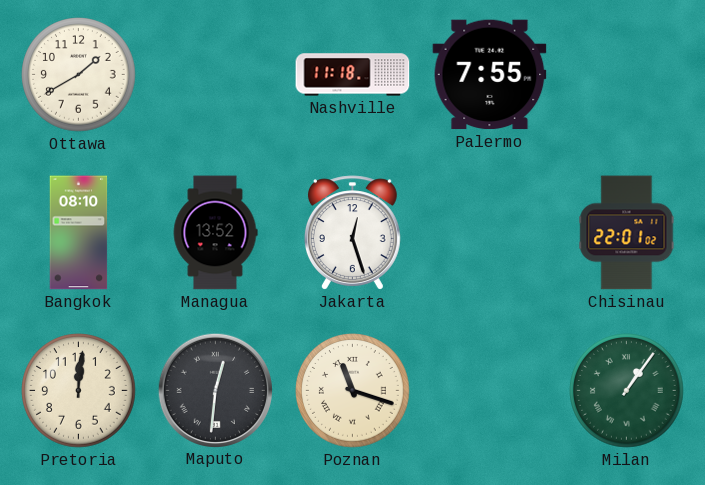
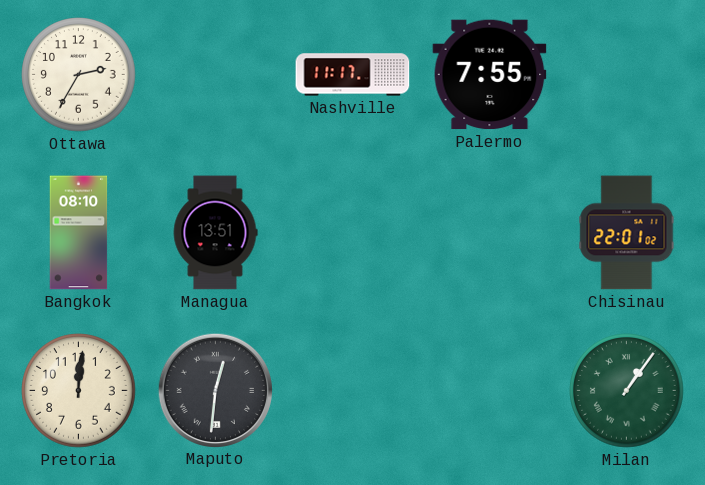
Ottawa: 1:40 -> 2:35
Nashville: 11:18 -> 11:17
Managua: 13:52 -> 13:51
Jakarta: 12:27 -> none
Poznan: 11:18 -> none
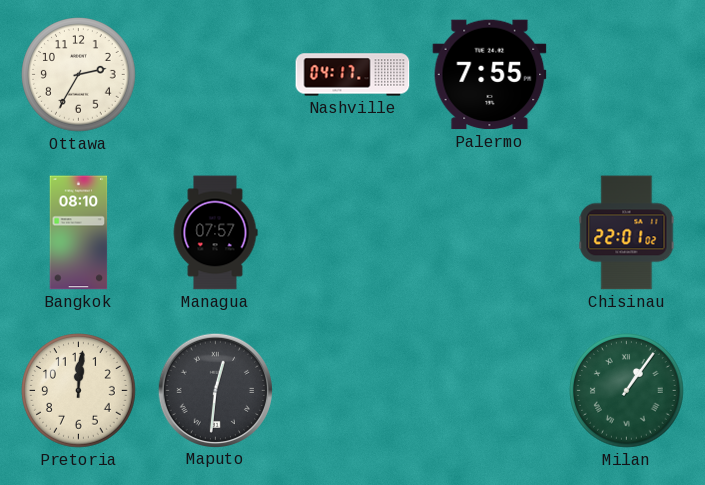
Nashville: 11:17 -> 04:17
Managua: 13:51 -> 07:57
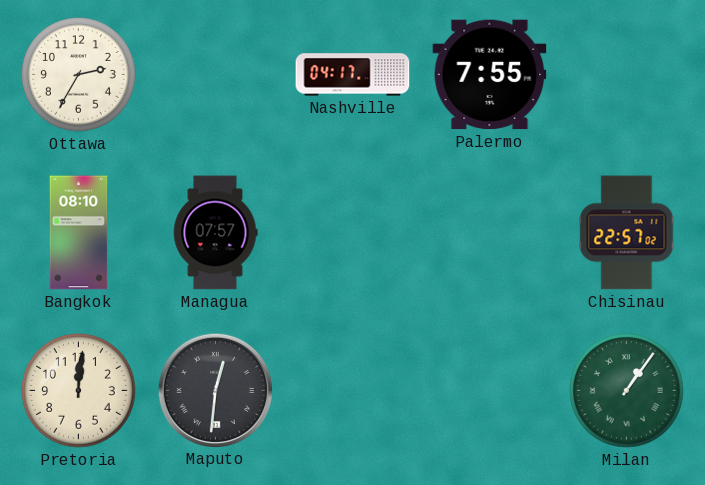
Chisinau: 22:01 -> 22:57
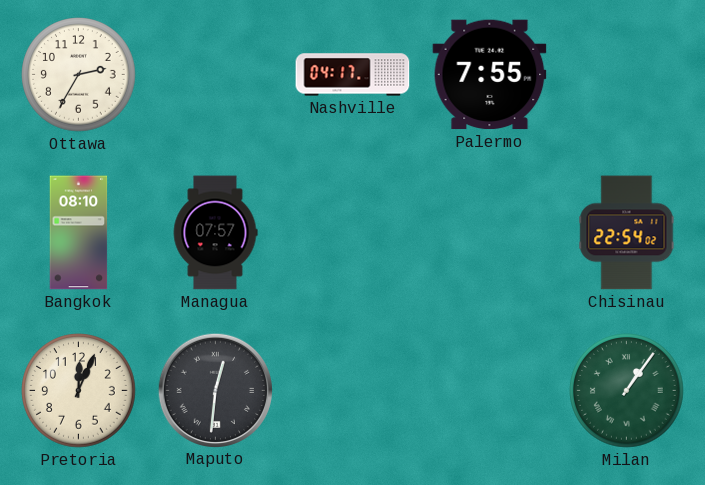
Chisinau: 22:57 -> 22:54
Pretoria: 12:01 -> 12:04
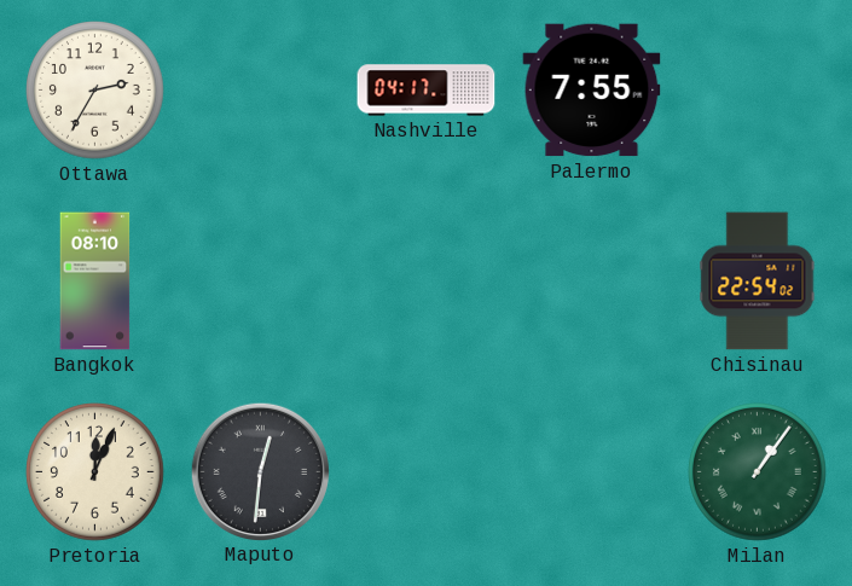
Managua: 07:57 -> none
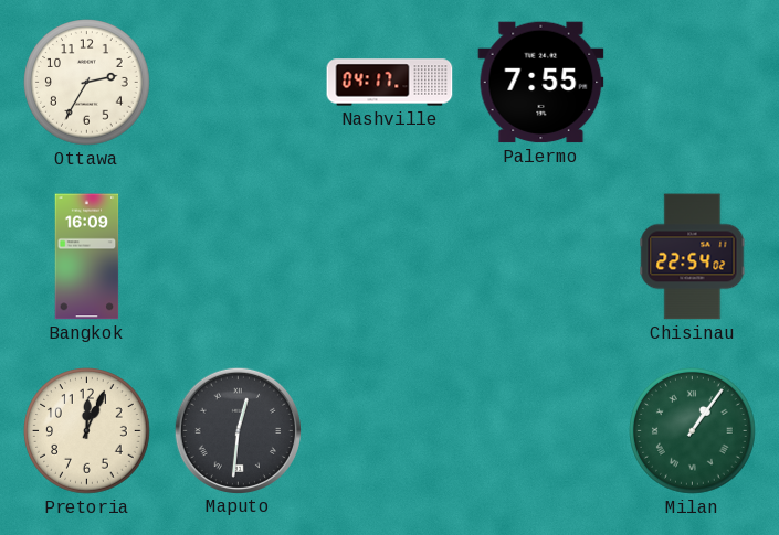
Bangkok: 08:10 -> 16:09
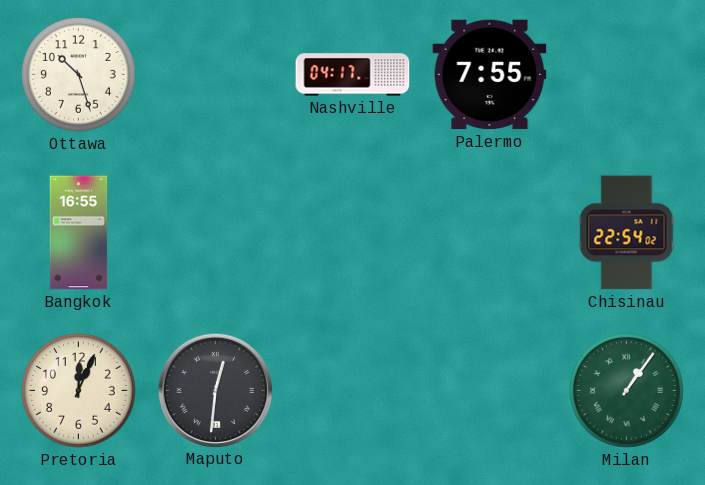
Ottawa: 2:35 -> 10:27
Bangkok: 16:09 -> 16:55
